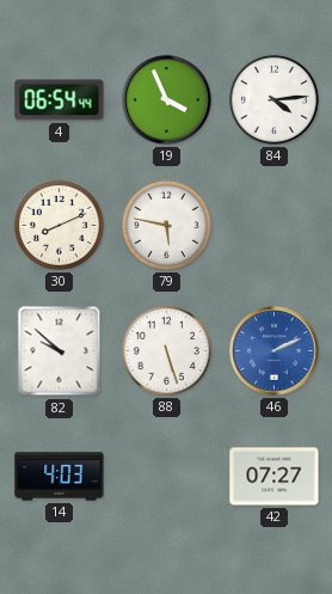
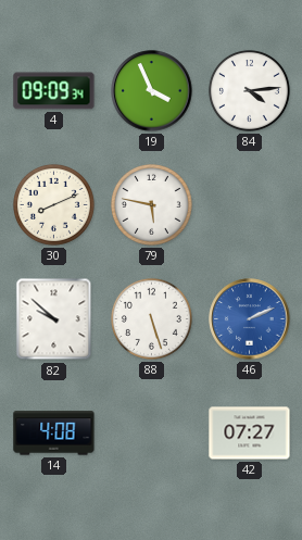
4: 06:54 -> 09:09
14: 4:03 -> 4:08
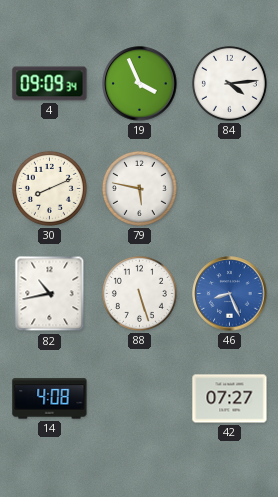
82: 9:52 -> 10:43
46: 2:11 -> 8:26
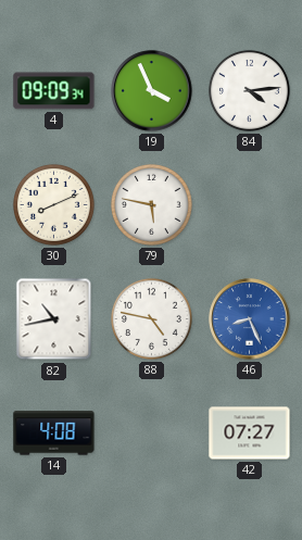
88: 5:27 -> 4:47
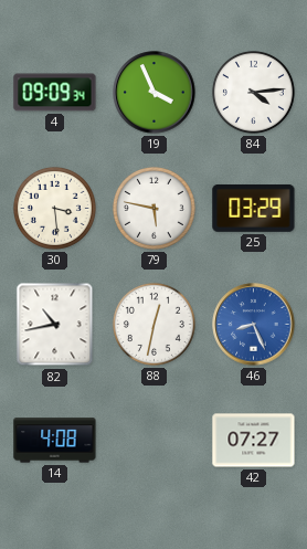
30: 8:11 -> 3:29
25: none -> 03:29
88: 4:47 -> 12:32
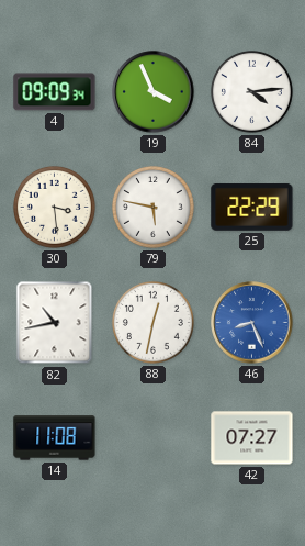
25: 03:29 -> 22:29
14: 4:08 -> 11:08
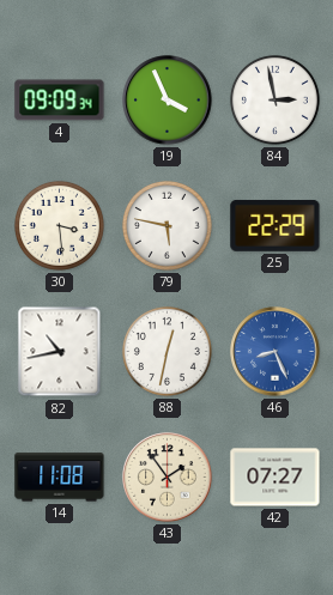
84: 4:14 -> 2:58
43: none -> 1:54
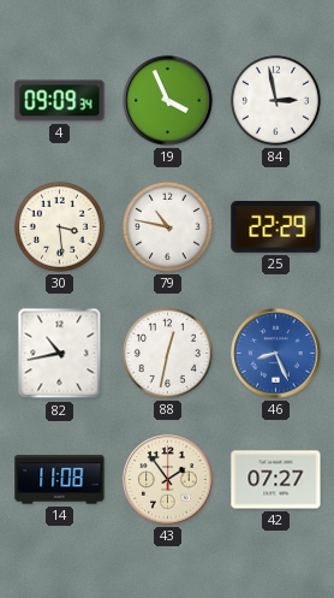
79: 5:47 -> 10:47
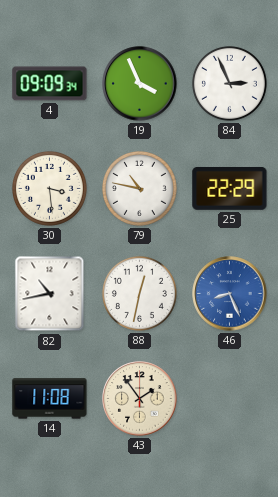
84: 2:58 -> 2:56
42: 07:27 -> none
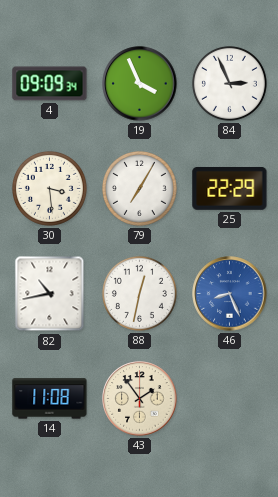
79: 10:47 -> 7:05
